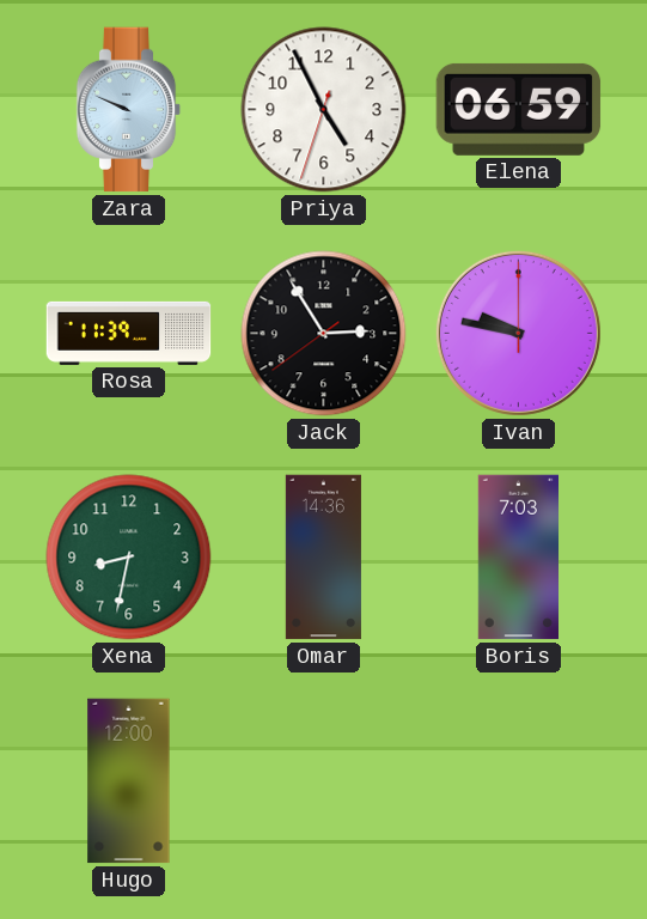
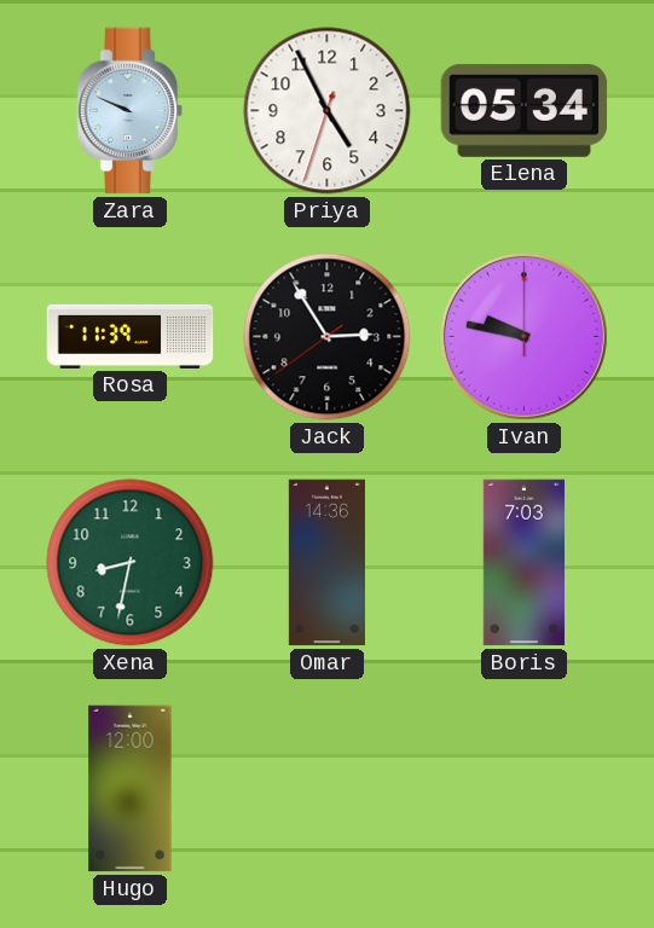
Elena: 06:59 -> 05:34
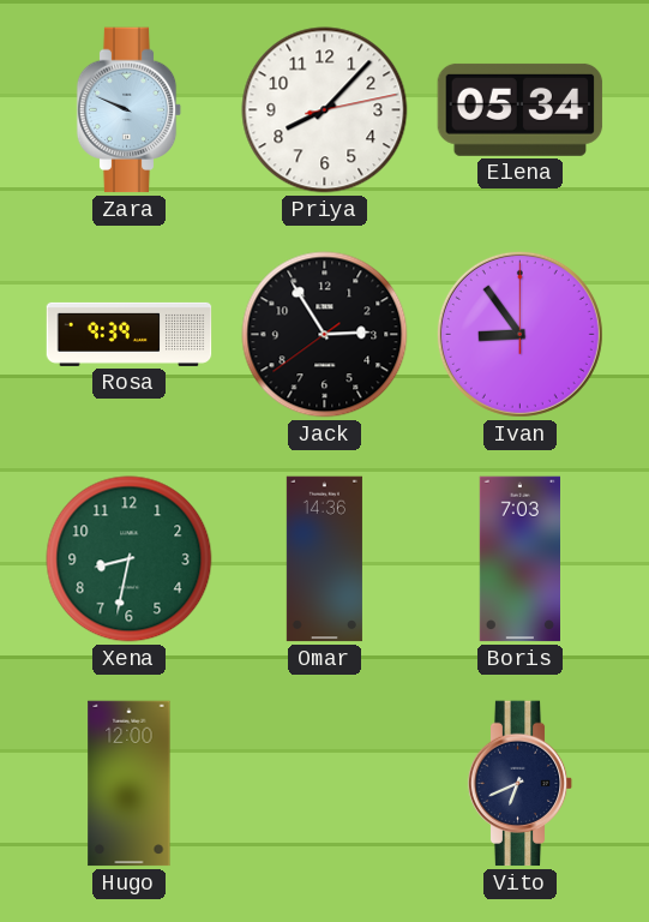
Priya: 4:55 -> 8:07
Rosa: 11:39 -> 9:39
Ivan: 9:47 -> 8:54
Vito: none -> 6:41
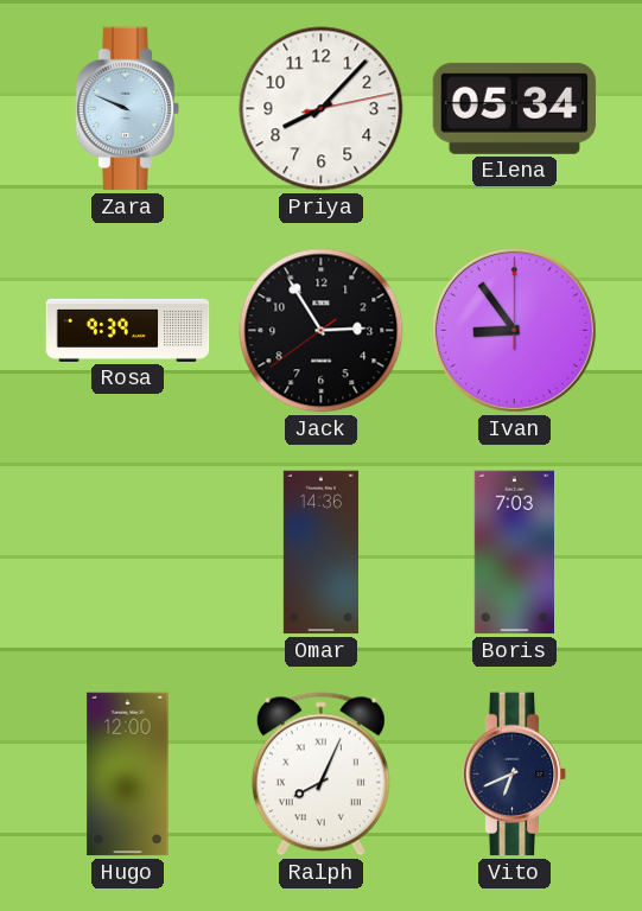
Xena: 8:32 -> none
Ralph: none -> 8:04
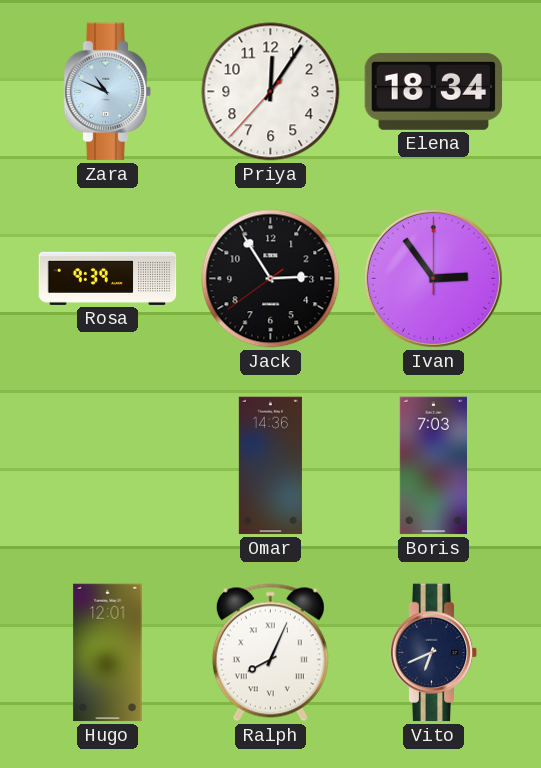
Zara: 9:49 -> 10:49
Priya: 8:07 -> 12:05
Elena: 05:34 -> 18:34
Ivan: 8:54 -> 2:54
Hugo: 12:00 -> 12:01
